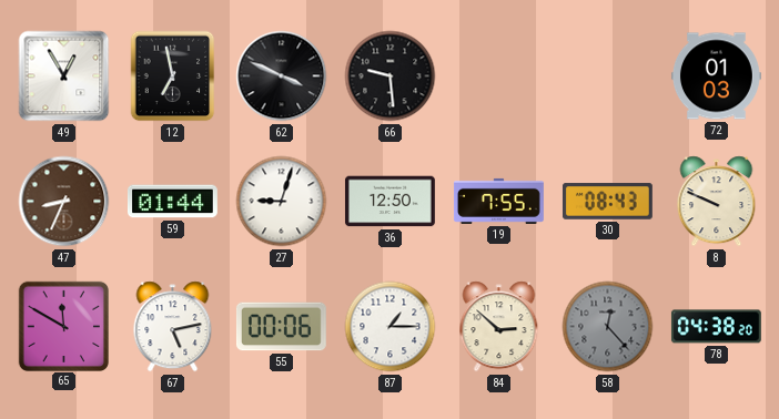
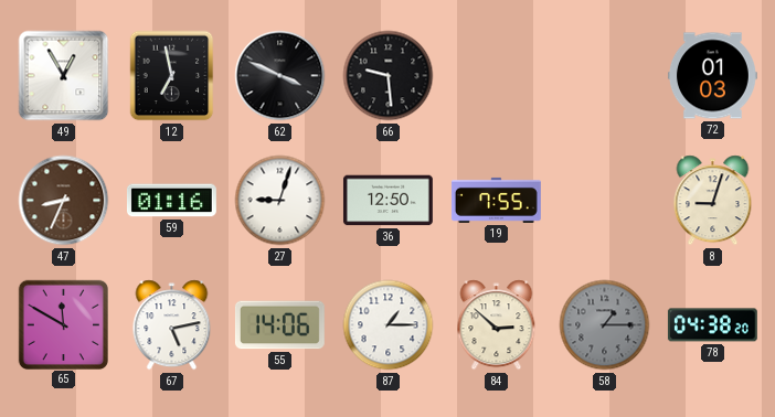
59: 01:44 -> 01:16
30: 08:43 -> none
8: 9:49 -> 9:03
55: 00:06 -> 14:06
58: 12:23 -> 1:15
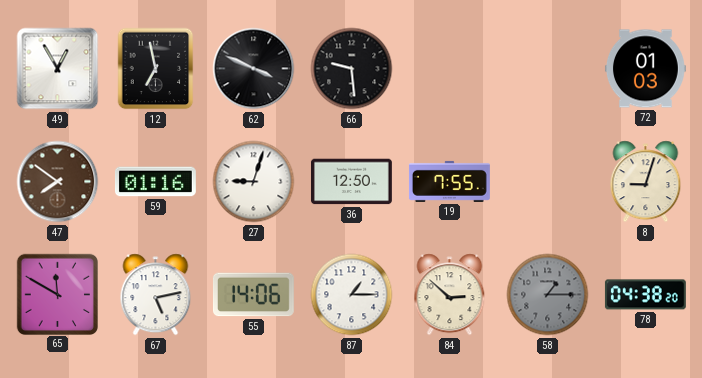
47: 8:34 -> 7:51
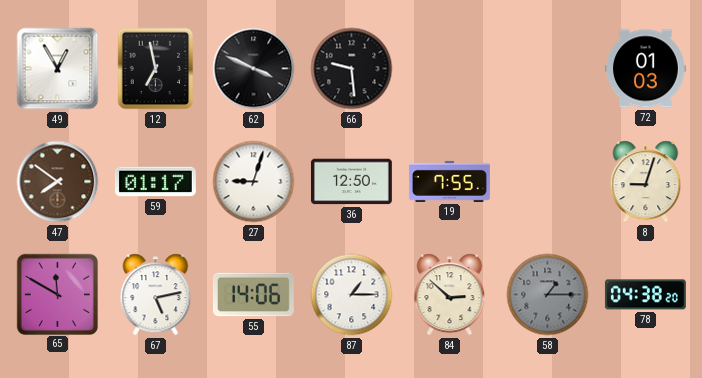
59: 01:16 -> 01:17
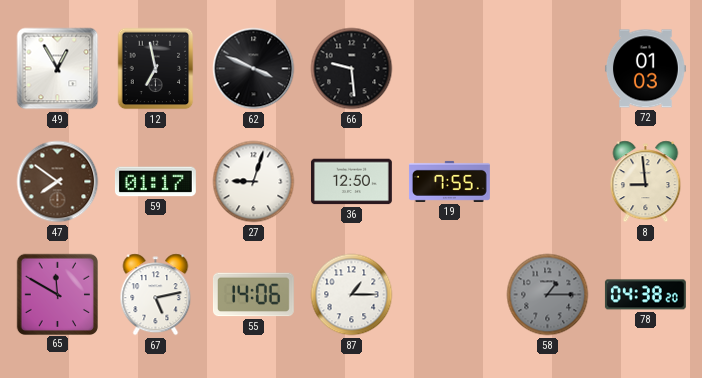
8: 9:03 -> 8:59
84: 2:52 -> none
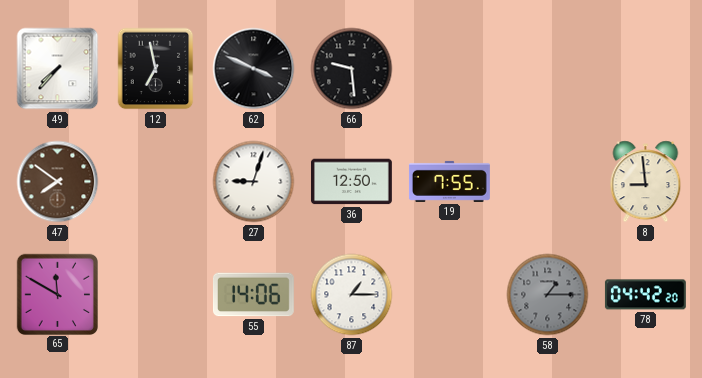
49: 12:55 -> 7:37
72: 01:03 -> none
59: 01:17 -> none
67: 5:13 -> none
78: 04:38 -> 04:42
